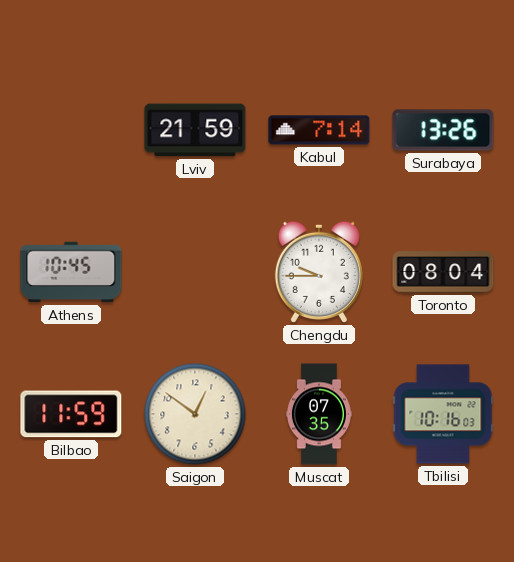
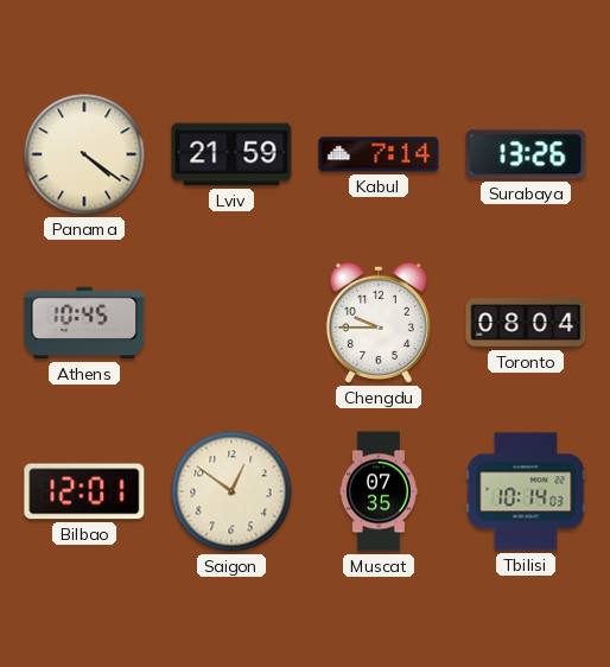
Panama: none -> 4:21
Bilbao: 11:59 -> 12:01
Tbilisi: 10:16 -> 10:14
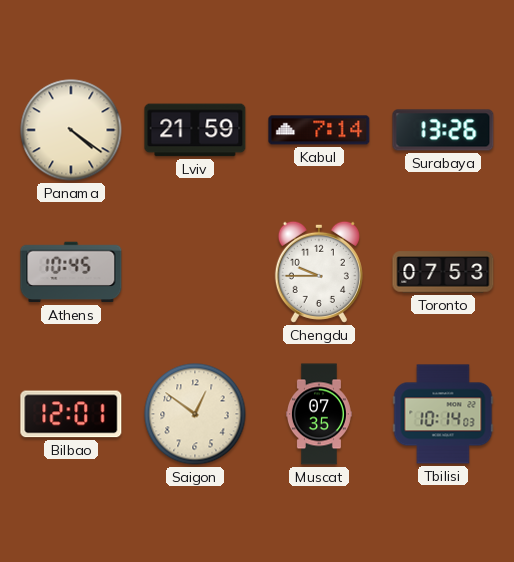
Toronto: 08:04 -> 07:53
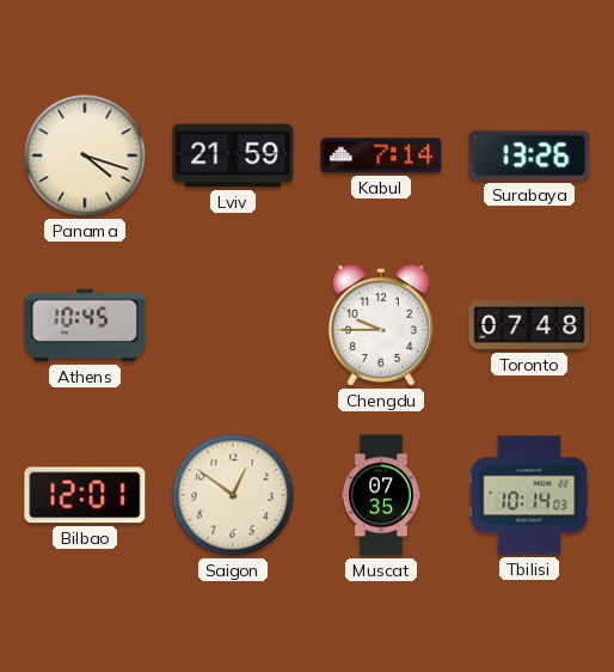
Panama: 4:21 -> 4:18
Toronto: 07:53 -> 07:48
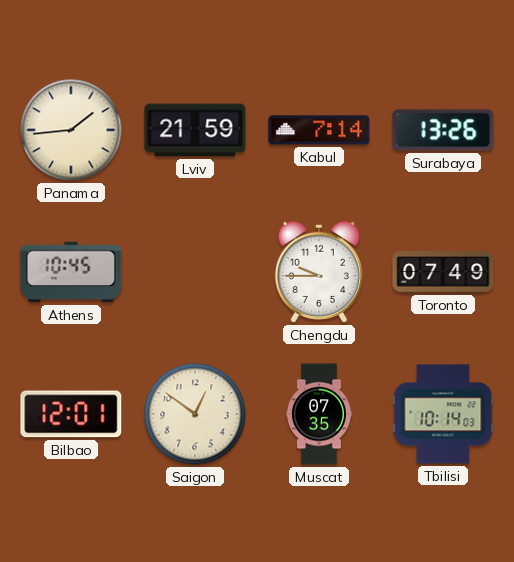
Panama: 4:18 -> 1:44
Toronto: 07:48 -> 07:49
